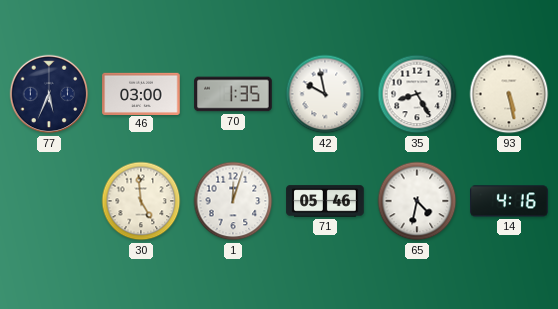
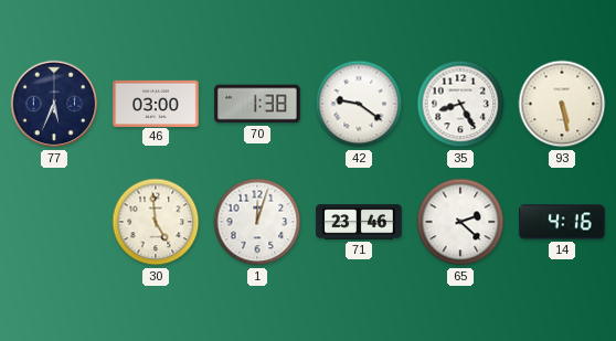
70: 1:35 -> 1:38
42: 9:58 -> 9:21
71: 05:46 -> 23:46
65: 4:32 -> 2:22
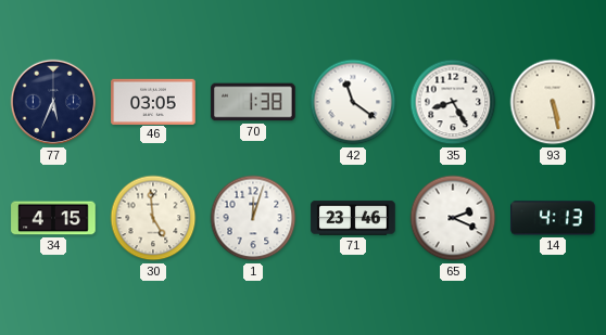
46: 03:00 -> 03:05
42: 9:21 -> 11:21
34: none -> 4:15
65: 2:22 -> 2:19
14: 4:16 -> 4:13
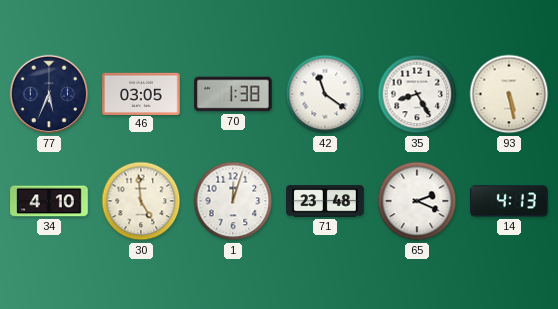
34: 4:15 -> 4:10
71: 23:46 -> 23:48
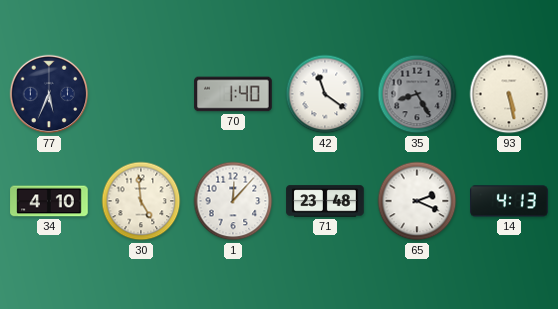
46: 03:05 -> none
70: 1:38 -> 1:40
35 dial: white -> grey
1: 12:03 -> 12:07
